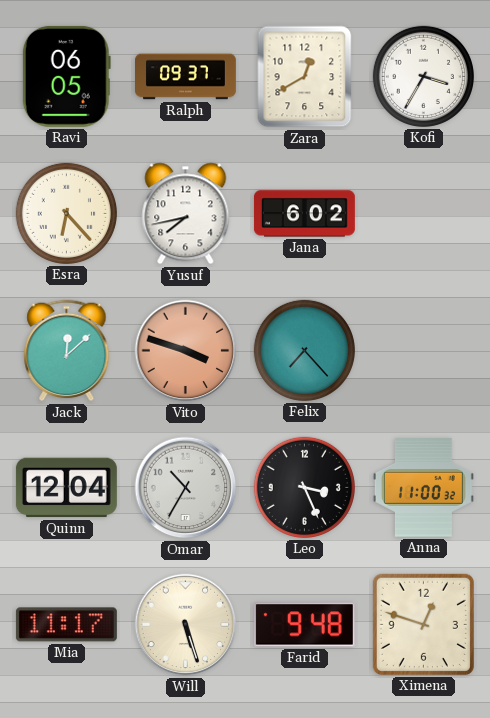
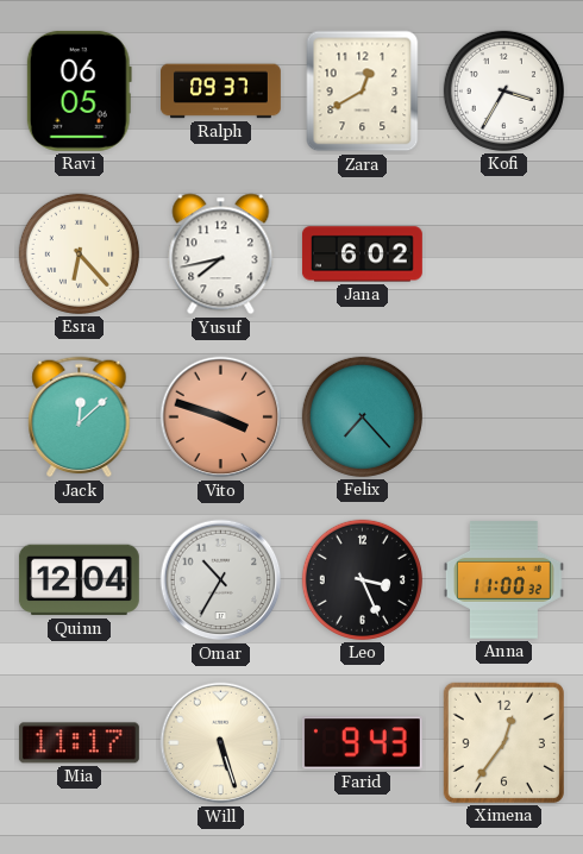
Farid: 9:48 -> 9:43
Ximena: 12:48 -> 12:36
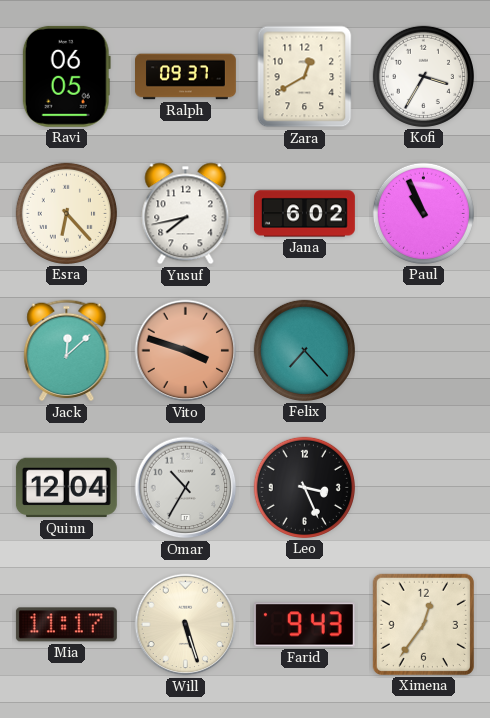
Paul: none -> 10:56
Anna: 11:00 -> none
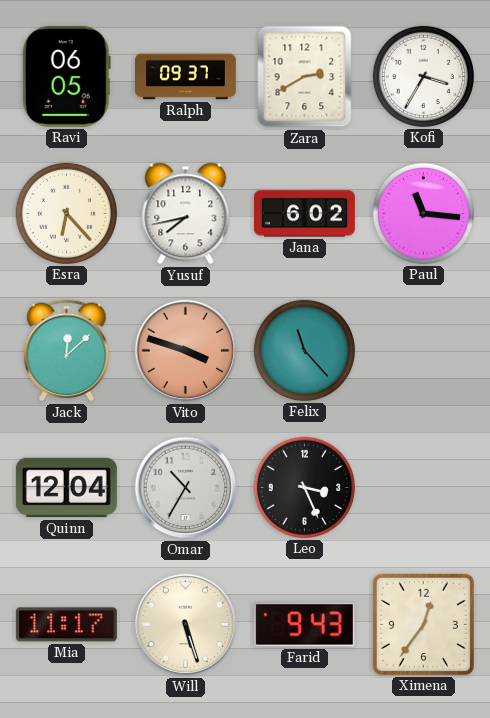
Zara: 12:40 -> 2:40
Paul: 10:56 -> 11:16
Felix: 7:23 -> 11:23
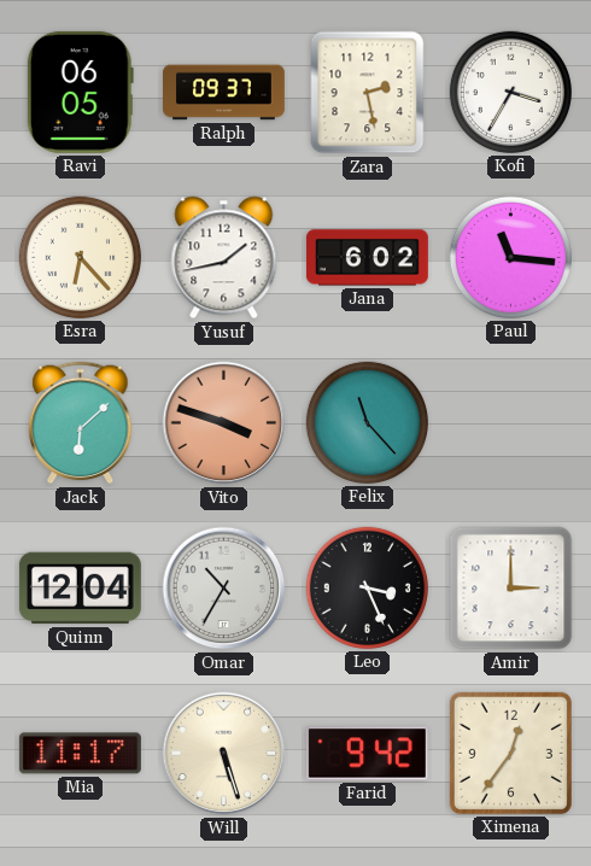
Zara: 2:40 -> 2:28
Yusuf: 7:43 -> 1:43
Jack: 12:08 -> 6:08
Amir: none -> 3:00
Farid: 9:43 -> 9:42
